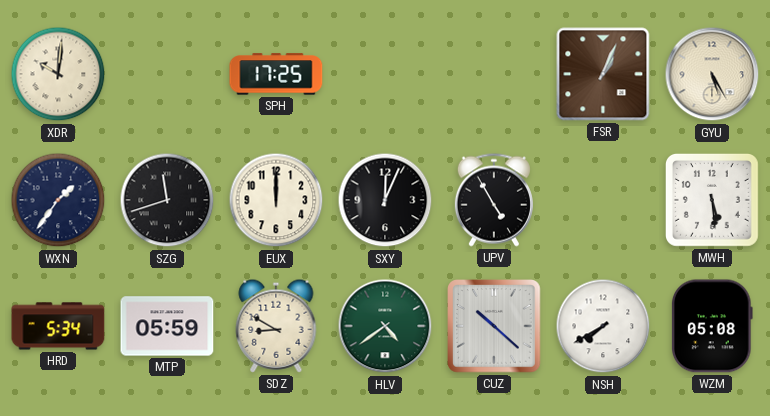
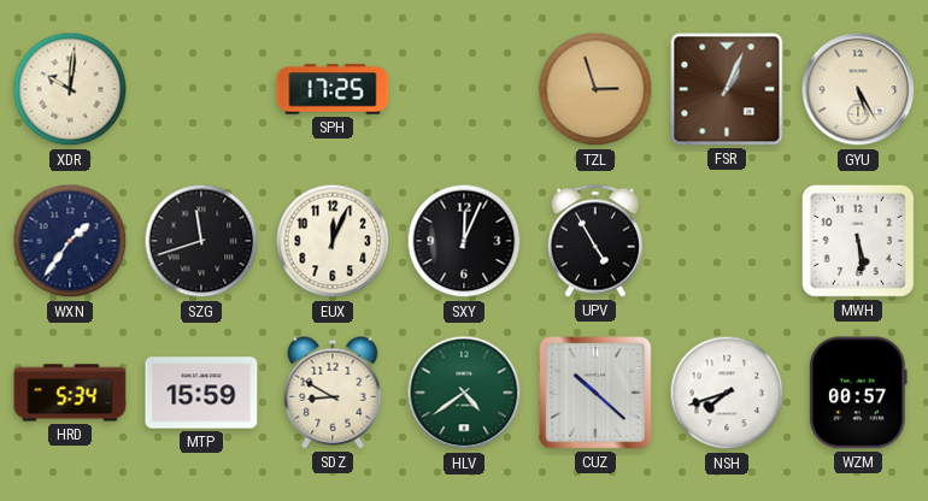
TZL: none -> 2:57
EUX: 12:00 -> 12:04
MTP: 05:59 -> 15:59
NSH: 7:40 -> 7:42
WZM: 05:08 -> 00:57
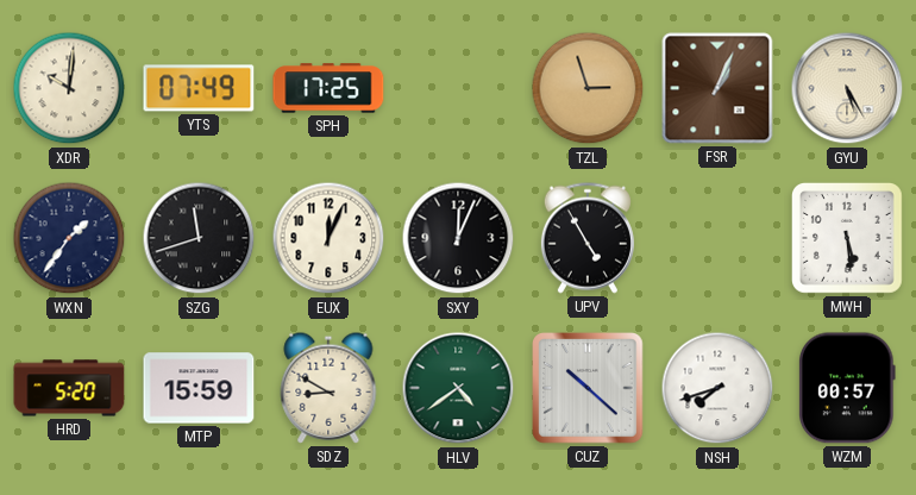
YTS: none -> 07:49
HRD: 5:34 -> 5:20
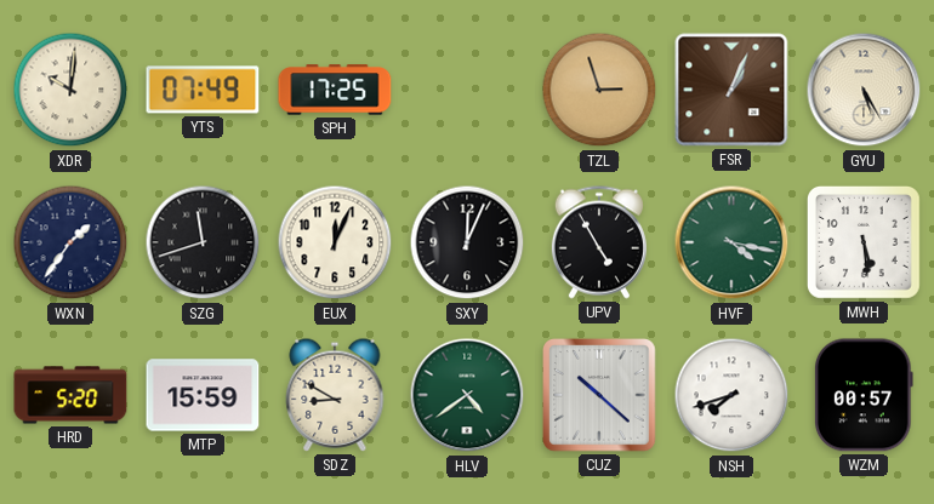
HVF: none -> 4:17
